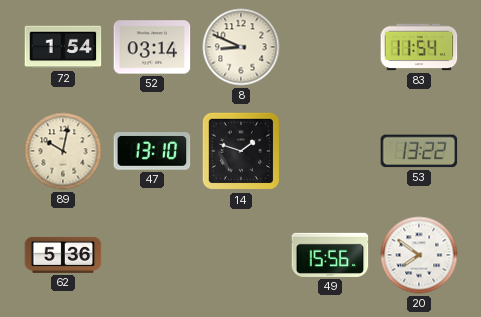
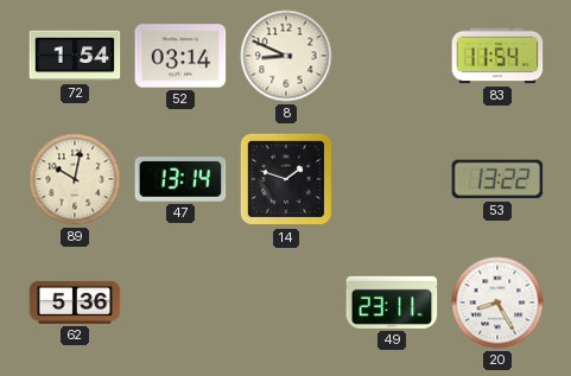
47: 13:10 -> 13:14
49: 15:56 -> 23:11
20: 7:51 -> 8:25
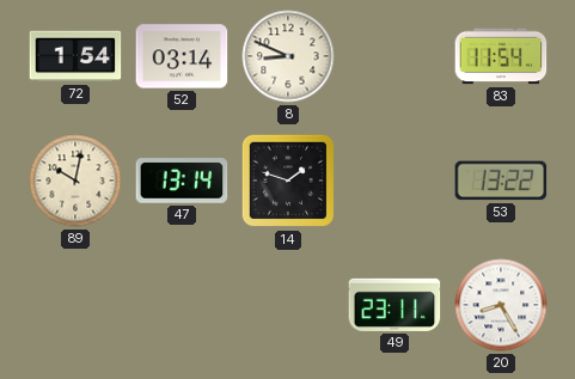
62: 5:36 -> none
